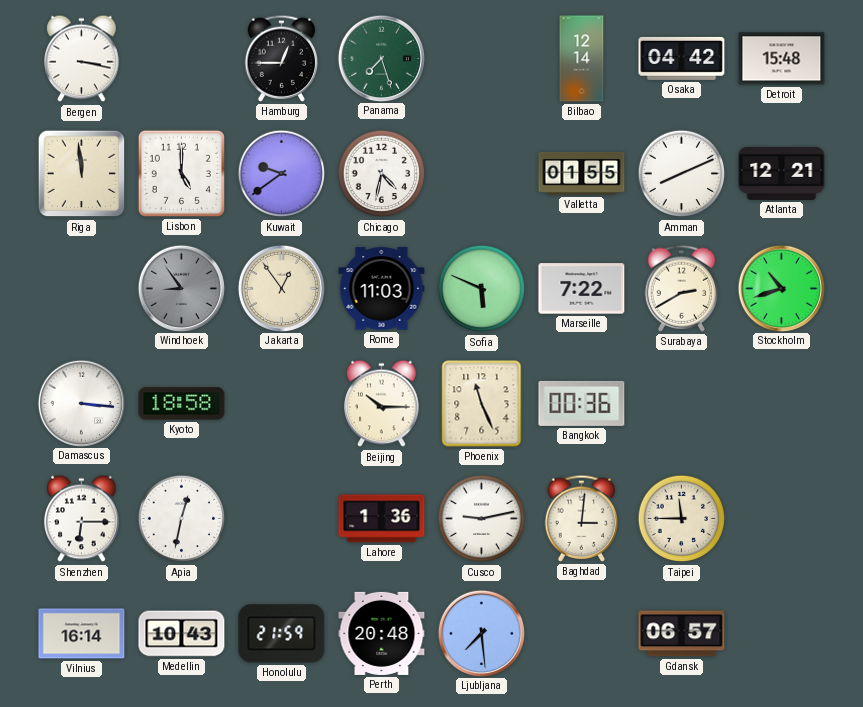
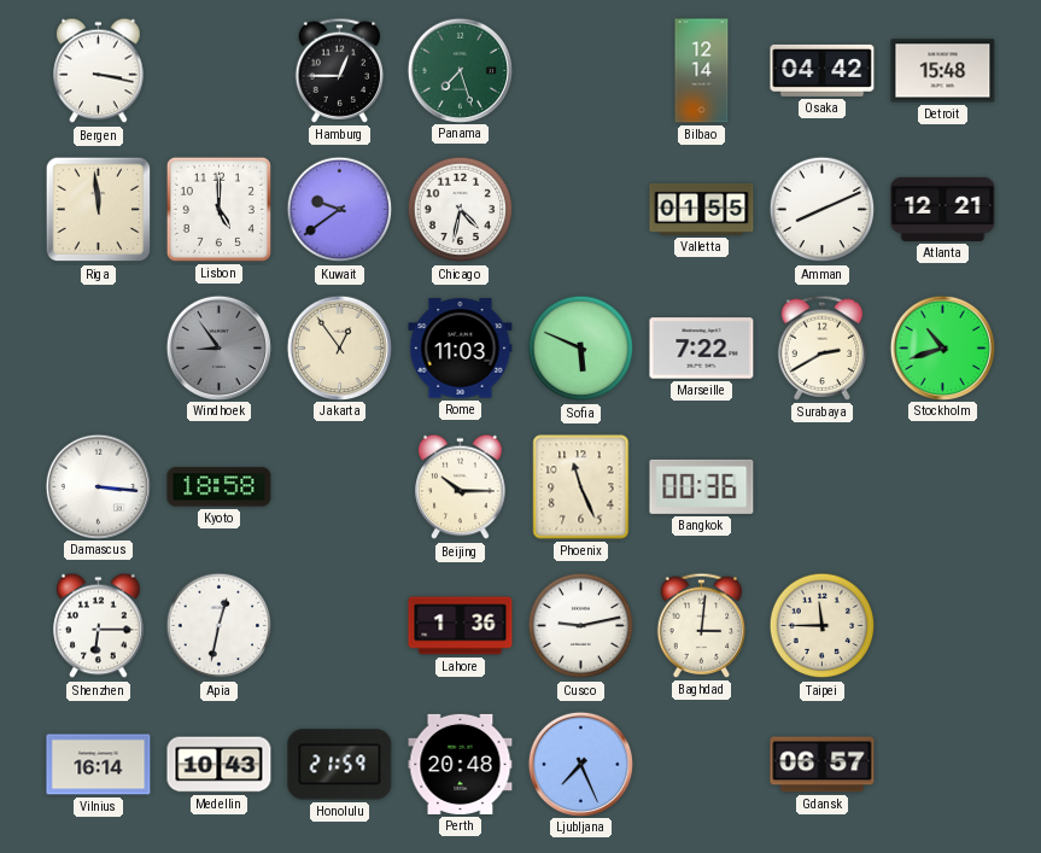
Ljubljana: 7:29 -> 7:26
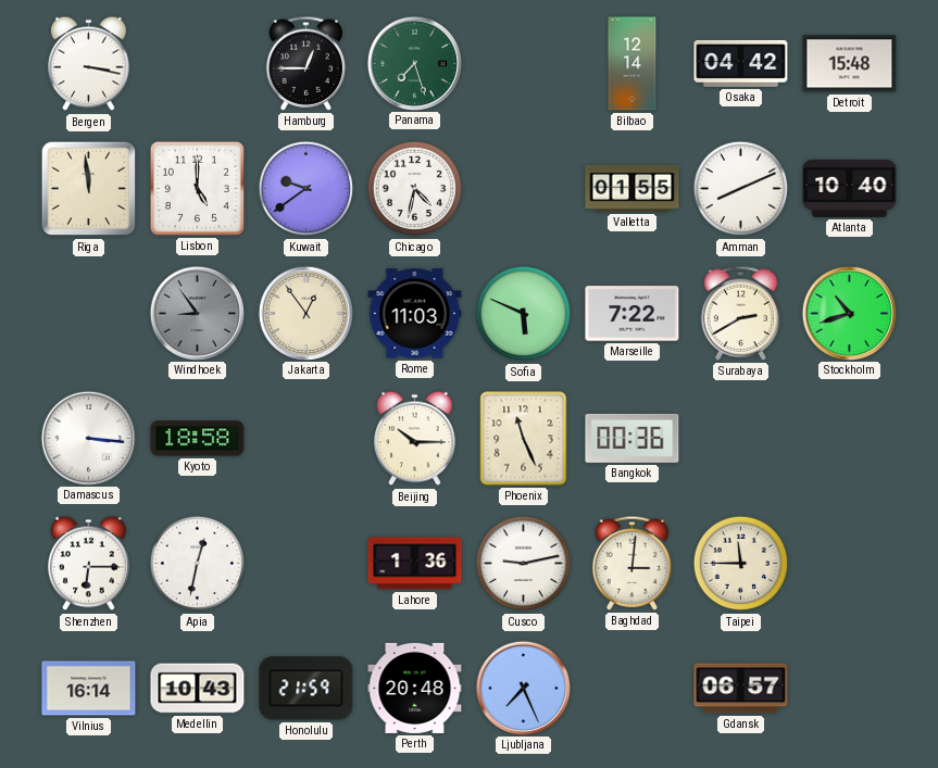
Atlanta: 12:21 -> 10:40
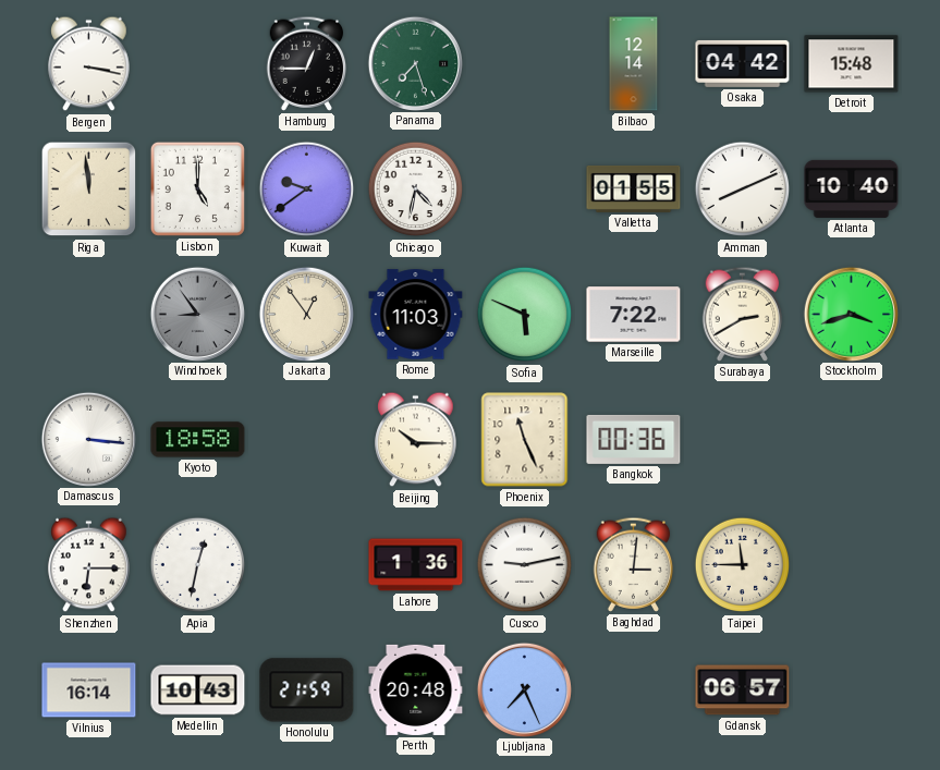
Stockholm: 10:42 -> 3:42
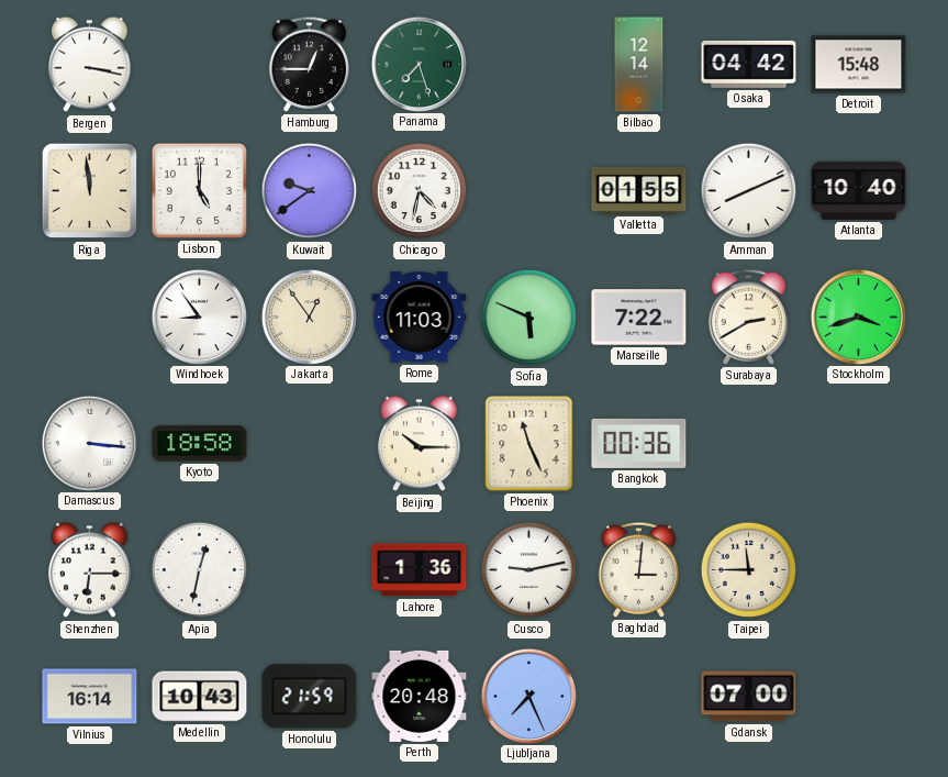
Windhoek dial: grey -> white
Gdansk: 06:57 -> 07:00
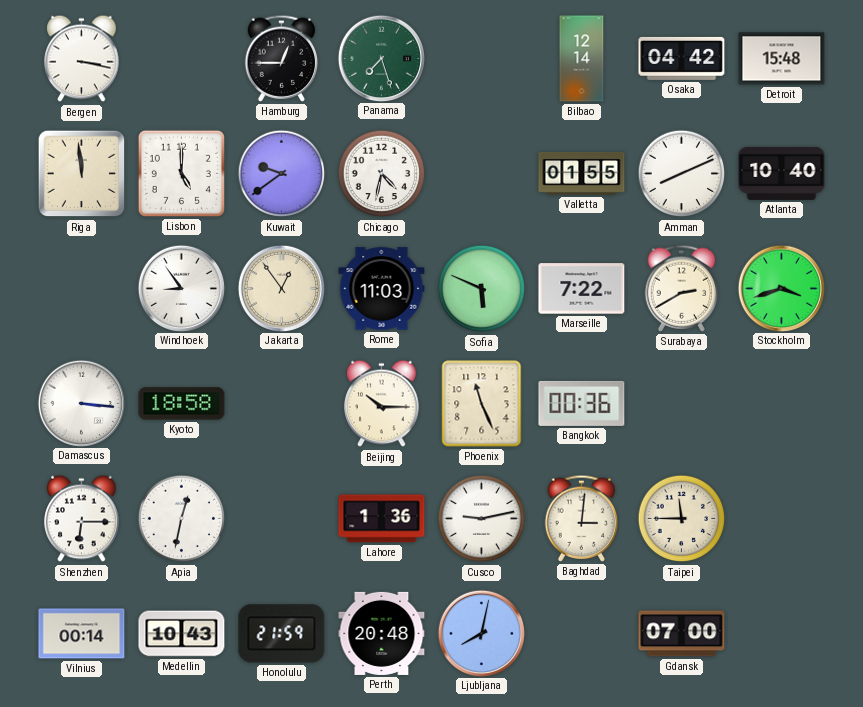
Vilnius: 16:14 -> 00:14
Ljubljana: 7:26 -> 8:02
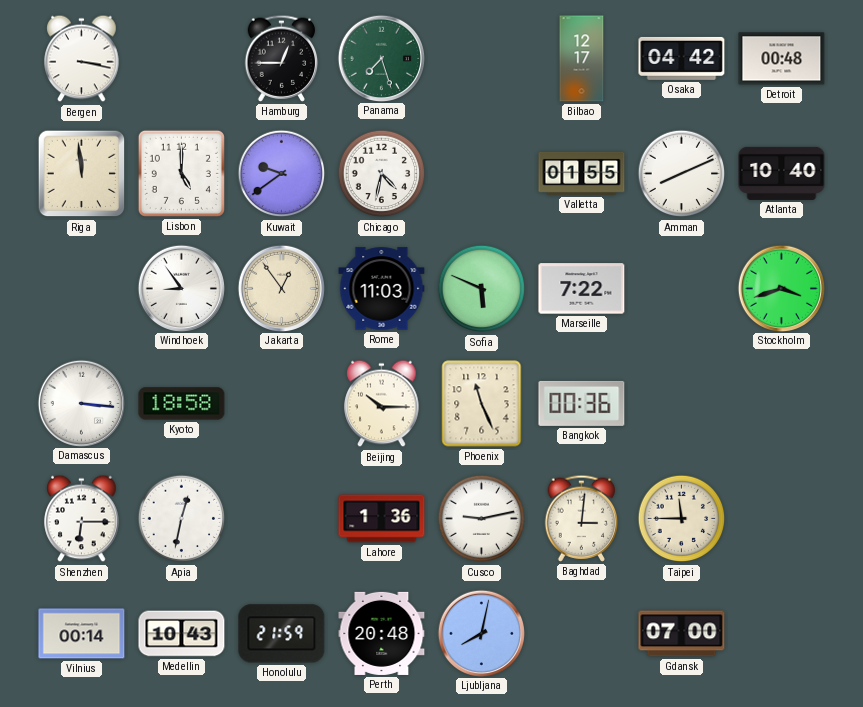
Bilbao: 12:14 -> 12:17
Detroit: 15:48 -> 00:48
Surabaya: 2:40 -> none
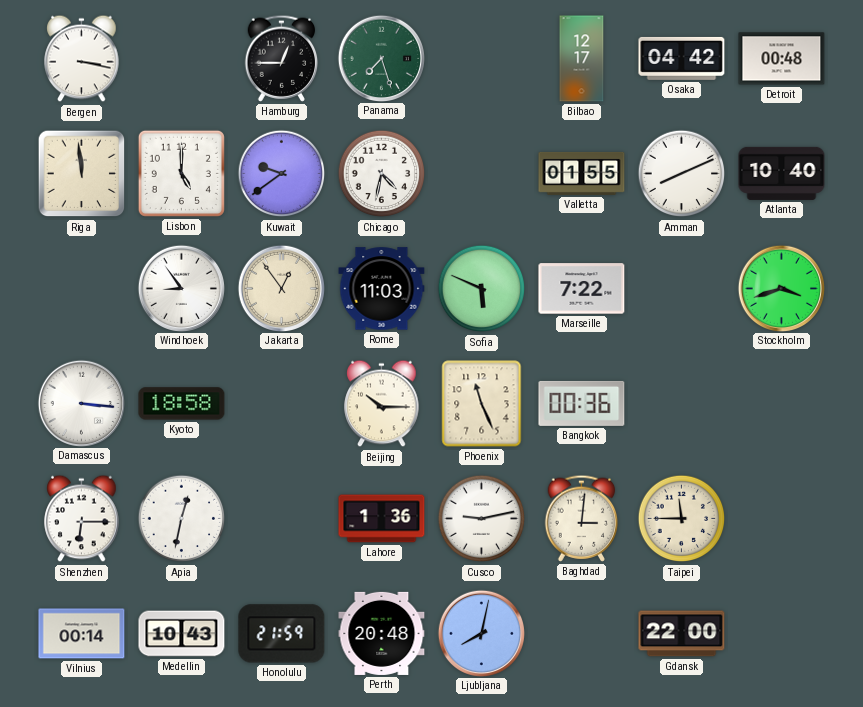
Gdansk: 07:00 -> 22:00
